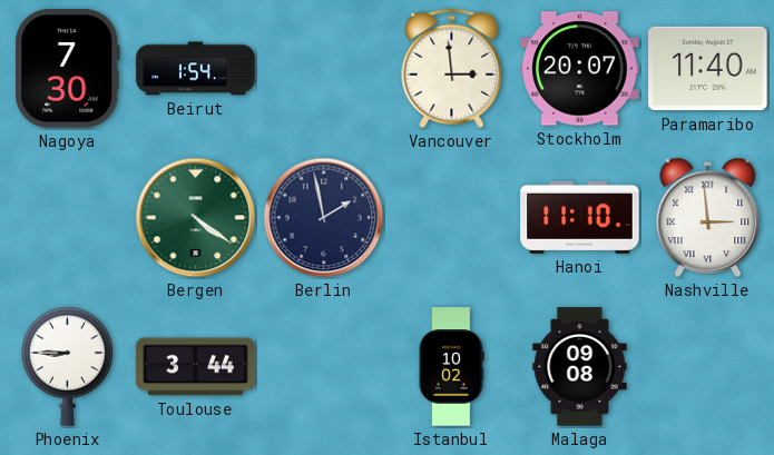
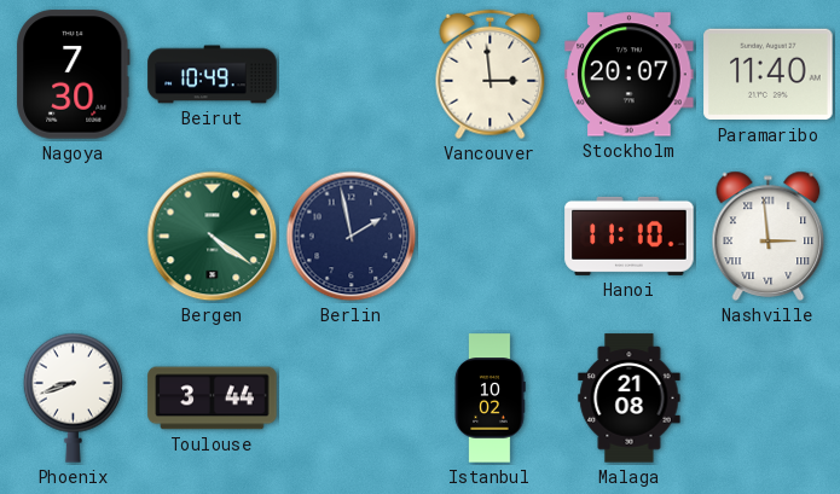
Beirut: 1:54 -> 10:49
Phoenix: 8:45 -> 8:42
Malaga: 09:08 -> 21:08
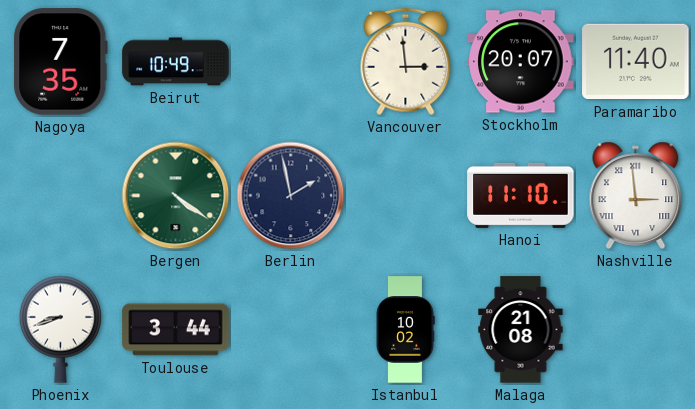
Nagoya: 7:30 -> 7:35
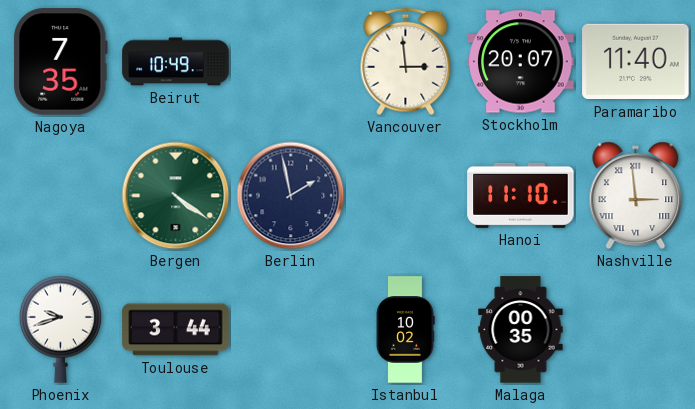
Phoenix: 8:42 -> 9:42
Malaga: 21:08 -> 00:35
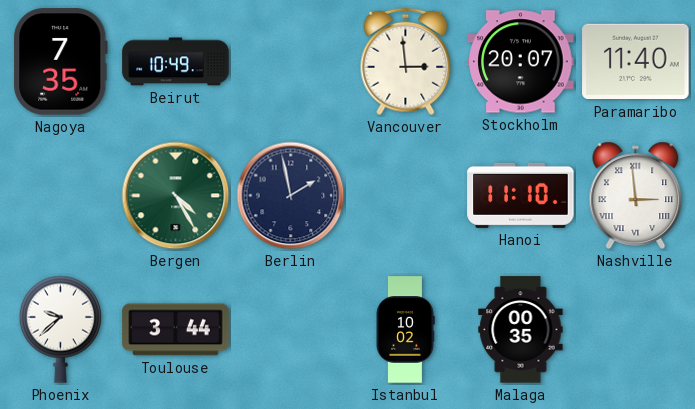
Bergen: 4:21 -> 4:25
Phoenix: 9:42 -> 9:38
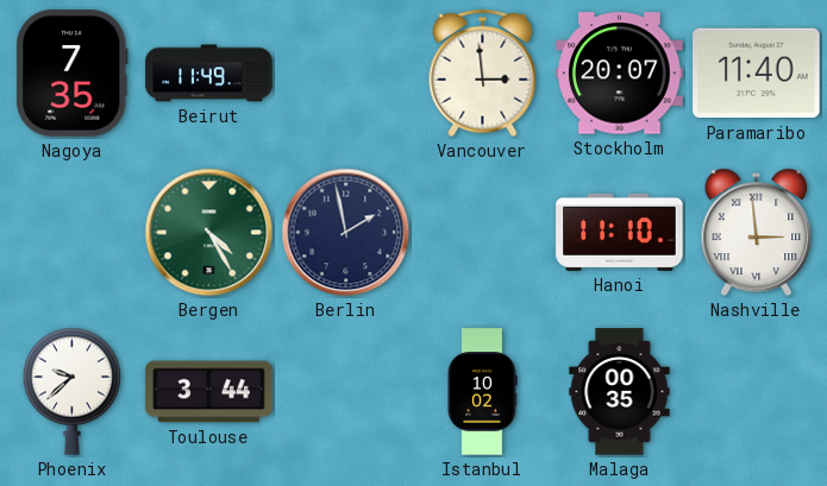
Beirut: 10:49 -> 11:49
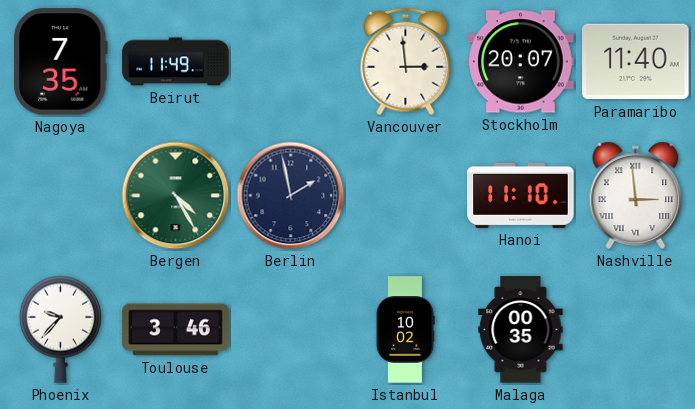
Phoenix: 9:38 -> 9:37
Toulouse: 3:44 -> 3:46
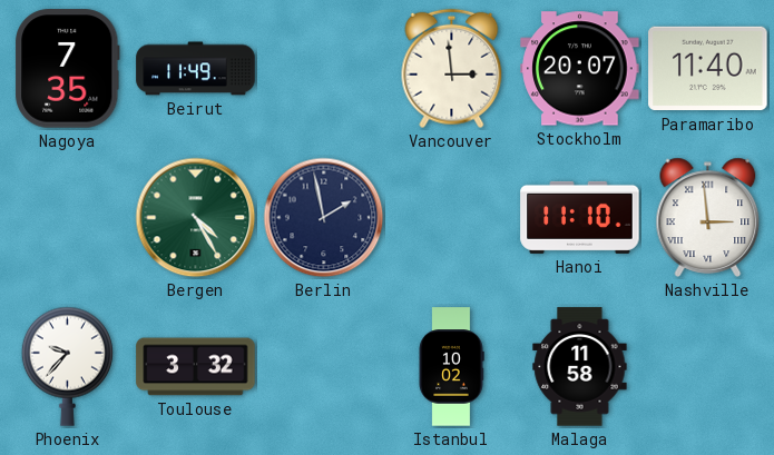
Toulouse: 3:46 -> 3:32
Malaga: 00:35 -> 11:58
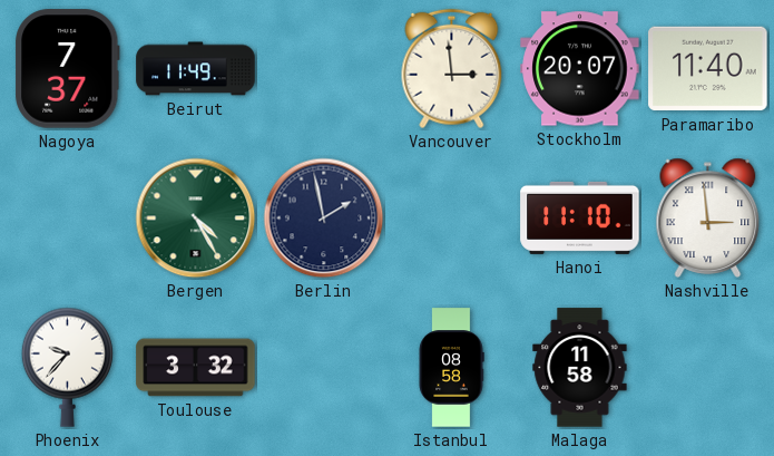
Nagoya: 7:35 -> 7:37
Istanbul: 10:02 -> 08:58
